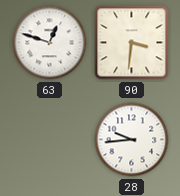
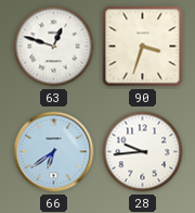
90: 3:31 -> 3:33
66: none -> 6:39
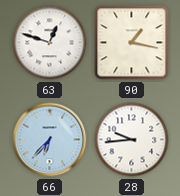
90: 3:33 -> 1:17
66: 6:39 -> 6:37
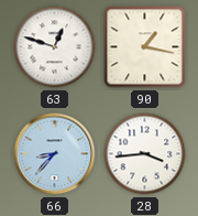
66: 6:37 -> 8:37
28: 9:44 -> 3:44
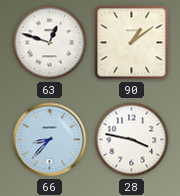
90: 1:17 -> 1:09
28: 3:44 -> 3:47
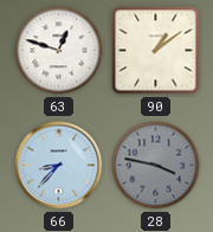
28 dial: white -> grey
